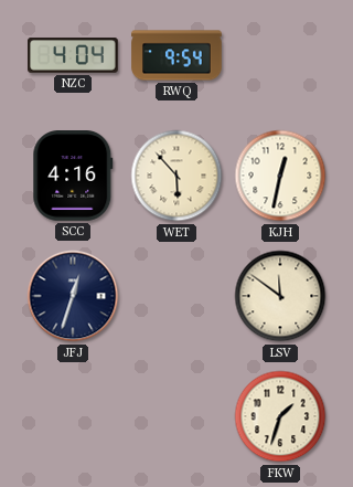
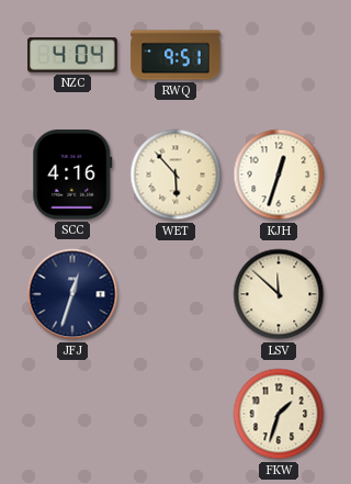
RWQ: 9:54 -> 9:51
KJH: 12:32 -> 12:33
LSV: 11:51 -> 11:52
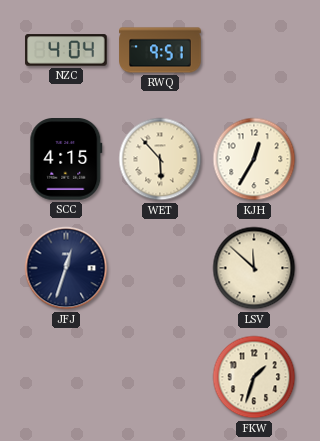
SCC: 4:16 -> 4:15
KJH: 12:33 -> 12:35
